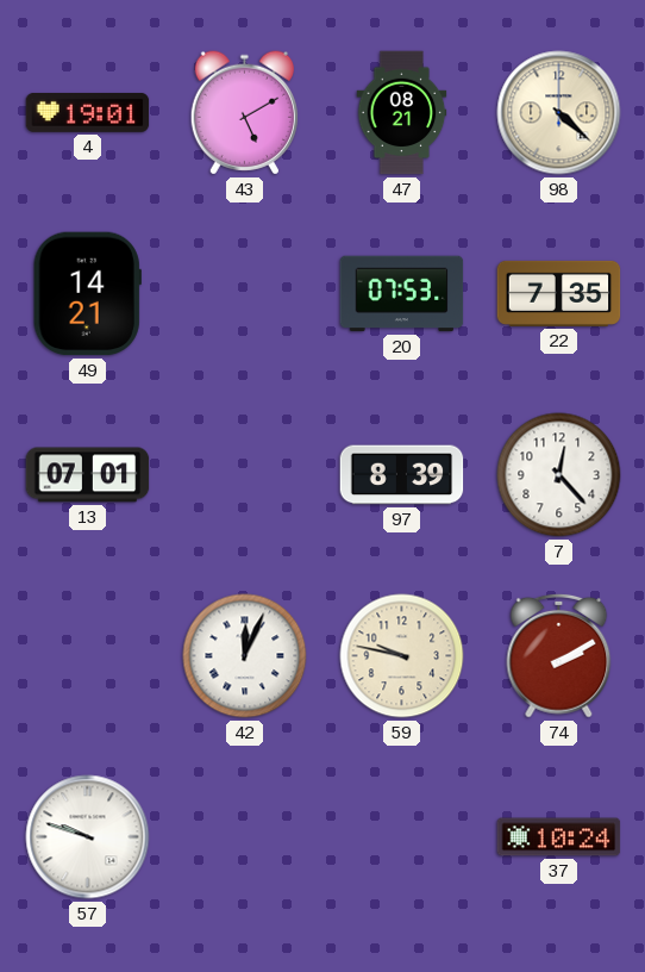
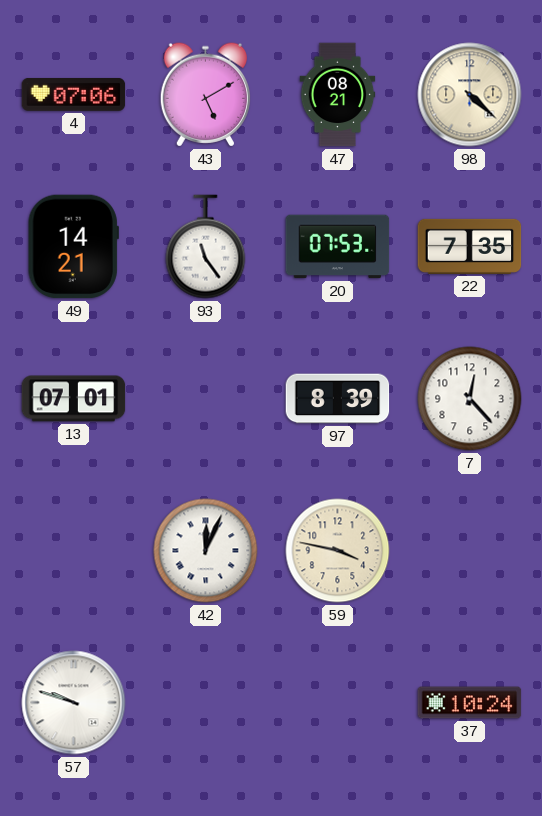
4: 19:01 -> 07:06
93: none -> 11:24
59: 9:47 -> 3:47
74: 2:10 -> none
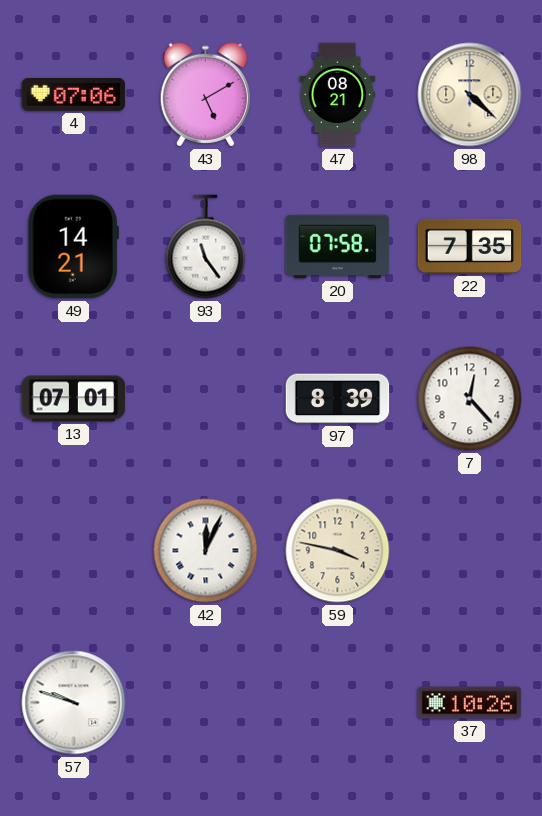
20: 07:53 -> 07:58
37: 10:24 -> 10:26
